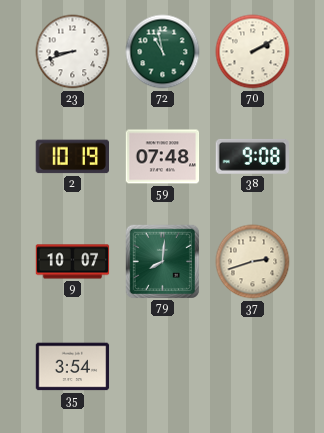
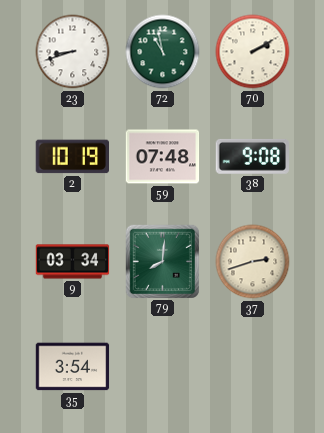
9: 10:07 -> 03:34
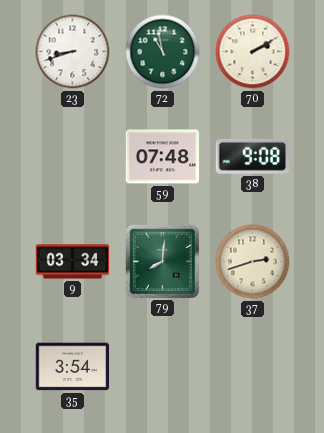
2: 10:19 -> none
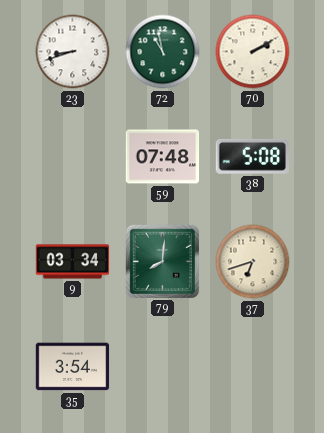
38: 9:08 -> 5:08
37: 2:42 -> 6:42
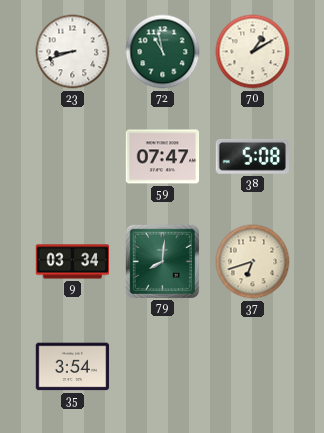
70: 2:10 -> 1:10
59: 07:48 -> 07:47
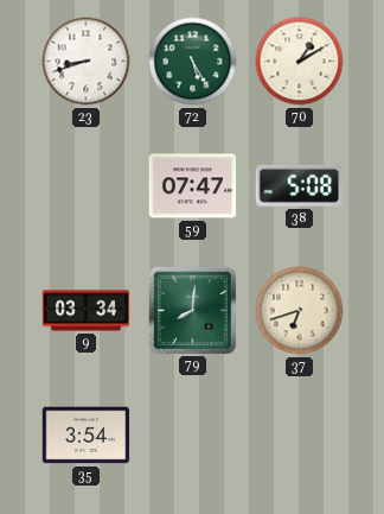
72: 10:58 -> 5:25
